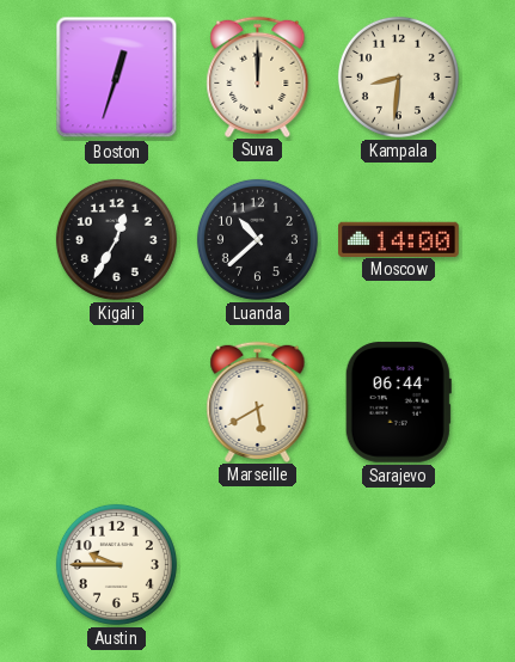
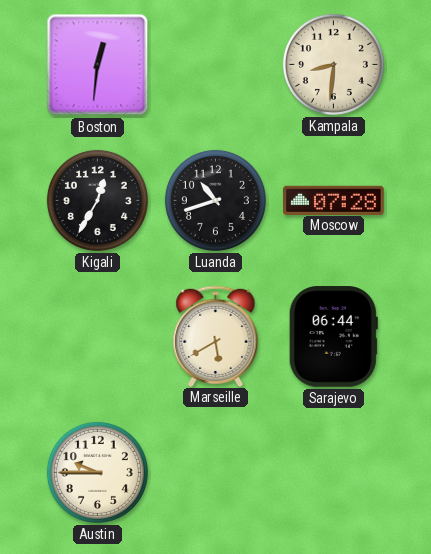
Boston: 12:33 -> 12:31
Suva: 12:00 -> none
Luanda: 10:38 -> 10:42
Moscow: 14:00 -> 07:28
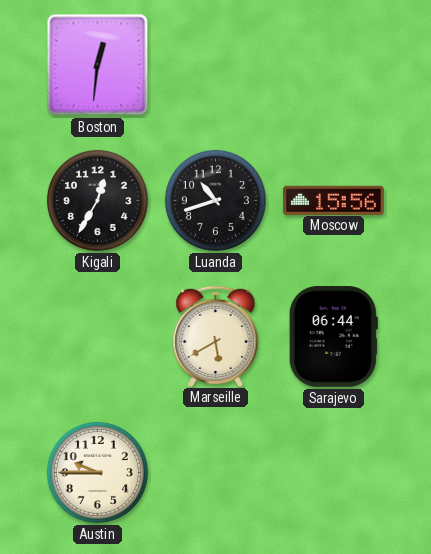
Kampala: 8:31 -> none
Moscow: 07:28 -> 15:56
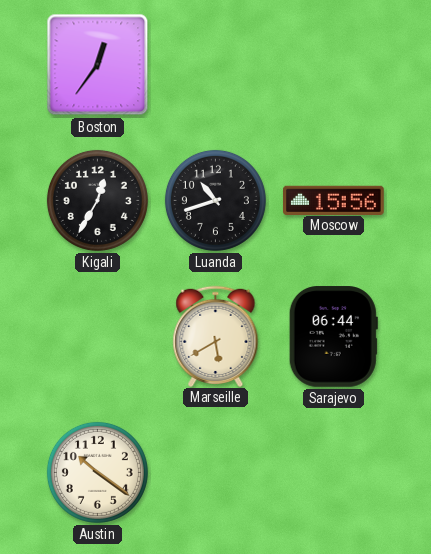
Boston: 12:31 -> 12:36
Austin: 9:45 -> 10:21
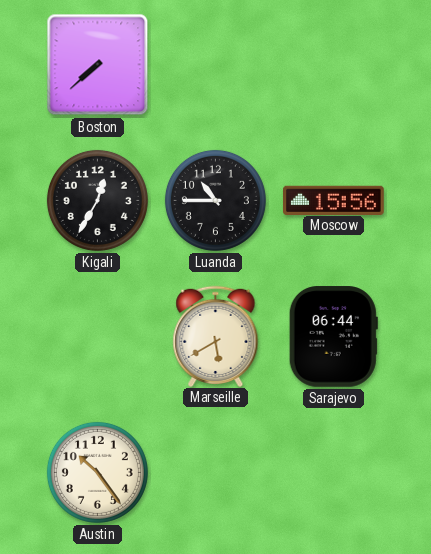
Boston: 12:36 -> 7:38
Luanda: 10:42 -> 10:45
Austin: 10:21 -> 10:24
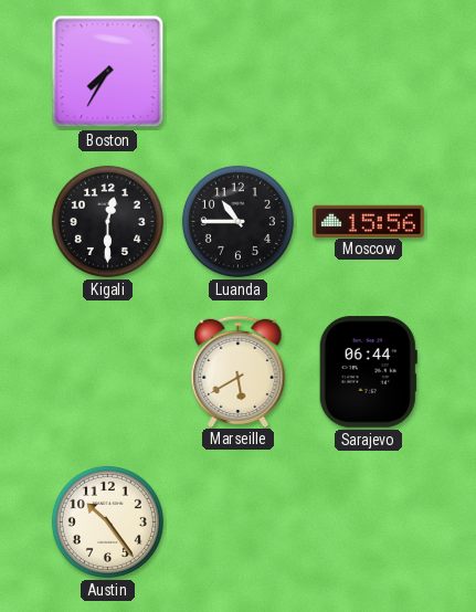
Boston: 7:38 -> 7:35
Kigali: 12:35 -> 12:30
